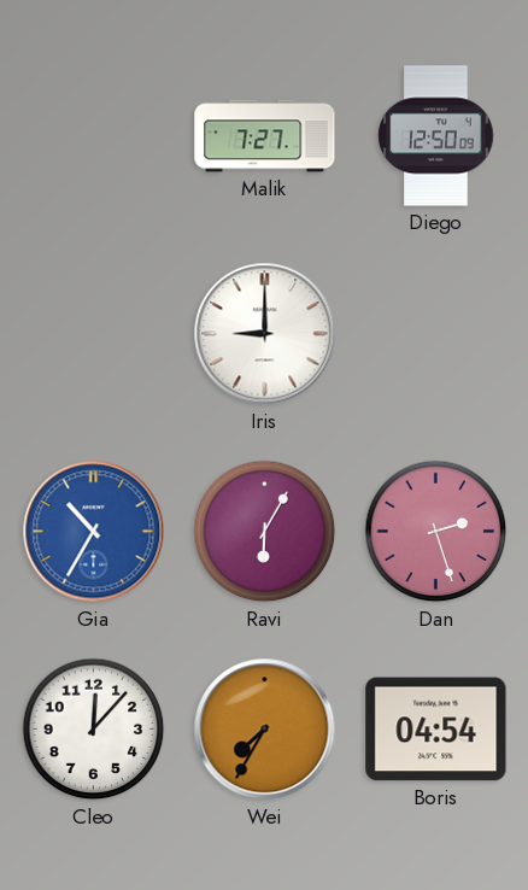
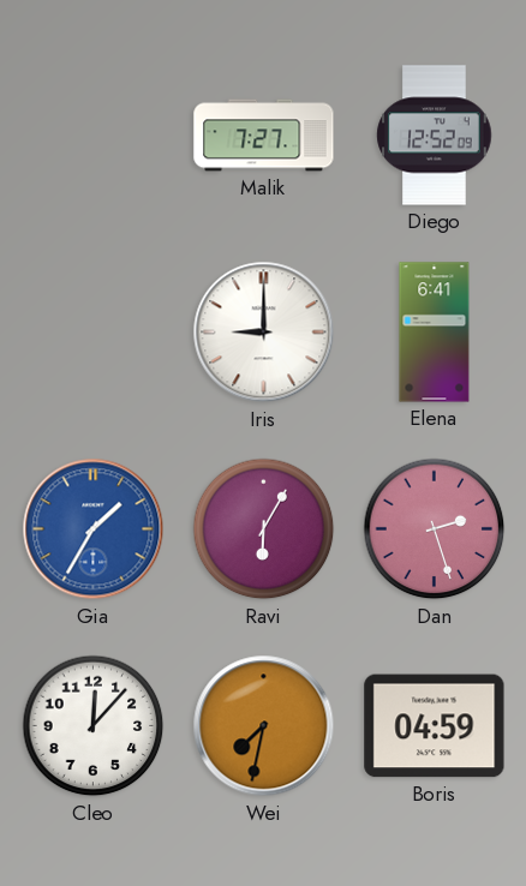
Diego: 12:50 -> 12:52
Elena: none -> 6:41
Gia: 10:35 -> 1:35
Wei: 7:35 -> 7:32
Boris: 04:54 -> 04:59
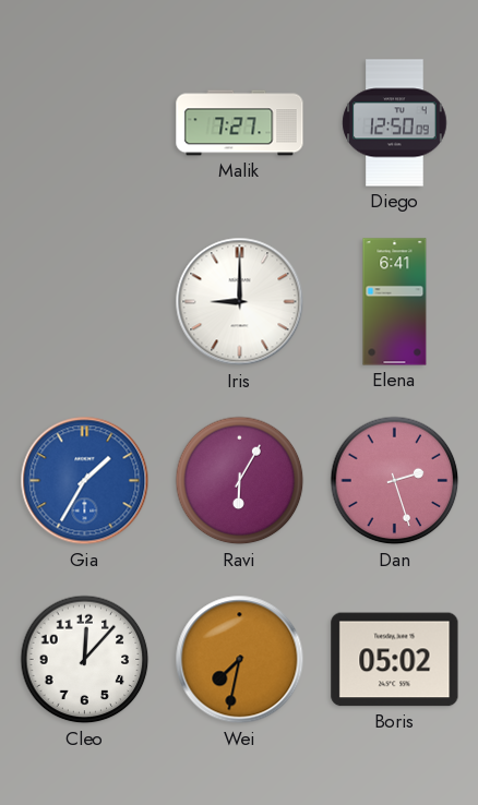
Diego: 12:52 -> 12:50
Boris: 04:59 -> 05:02
